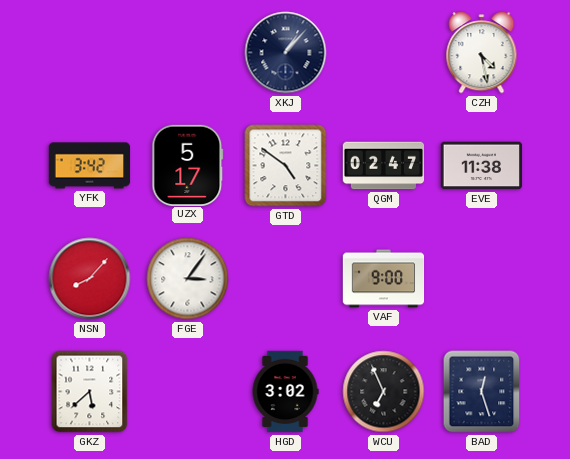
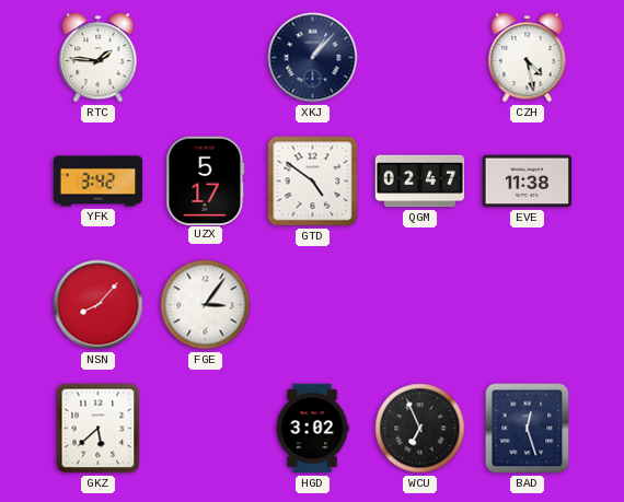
RTC: none -> 1:46
VAF: 9:00 -> none
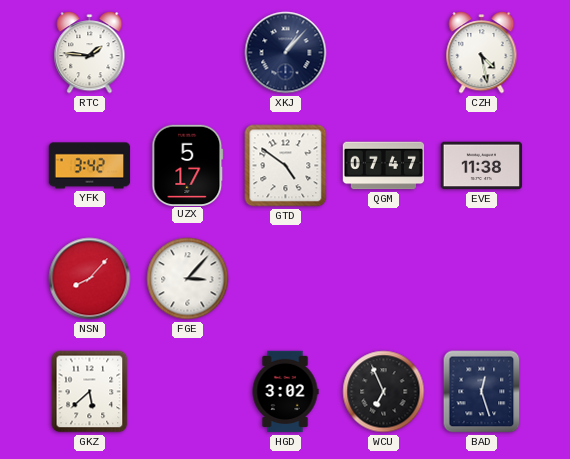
QGM: 02:47 -> 07:47
FGE: 3:06 -> 3:07
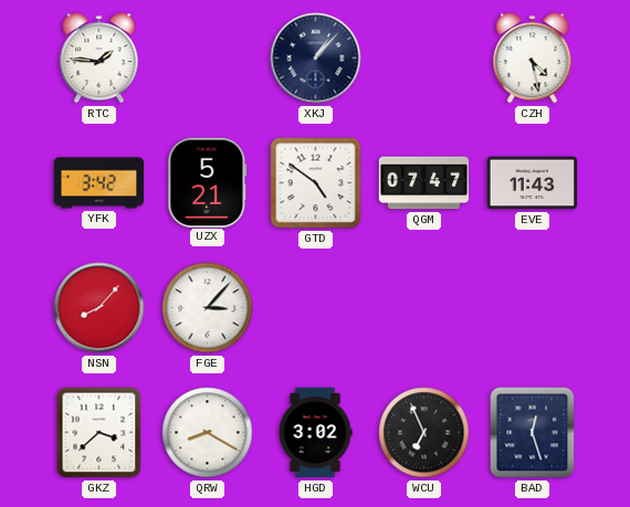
UZX: 5:17 -> 5:21
EVE: 11:38 -> 11:43
GKZ: 5:38 -> 3:38
QRW: none -> 8:20
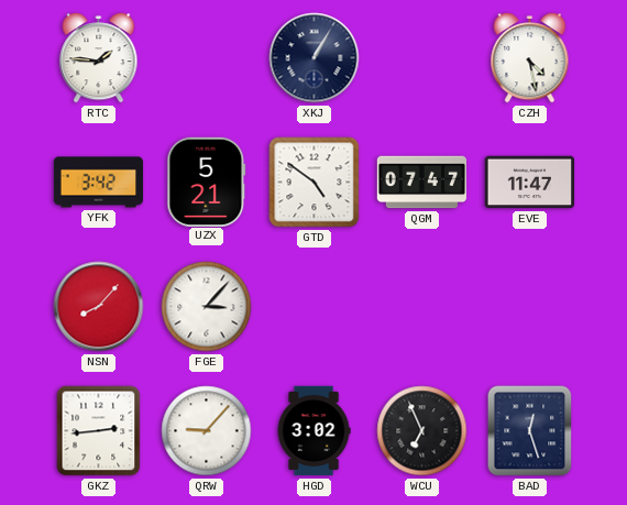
XKJ: 1:07 -> 1:05
EVE: 11:43 -> 11:47
GKZ: 3:38 -> 2:44
QRW: 8:20 -> 9:07
